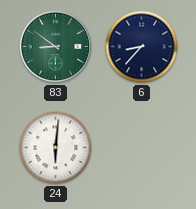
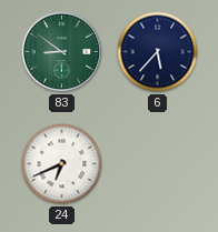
6: 8:37 -> 5:37
24: 6:01 -> 6:41
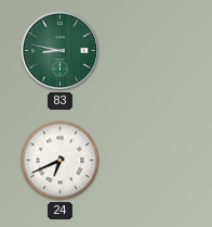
83: 8:51 -> 8:47
6: 5:37 -> none
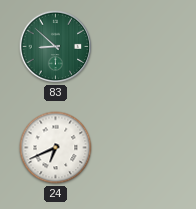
83: 8:47 -> 8:52
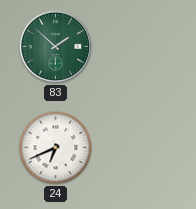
83: 8:52 -> 1:52
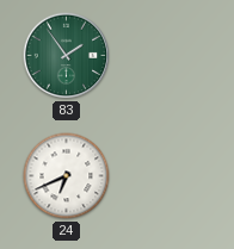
83: 1:52 -> 1:54
